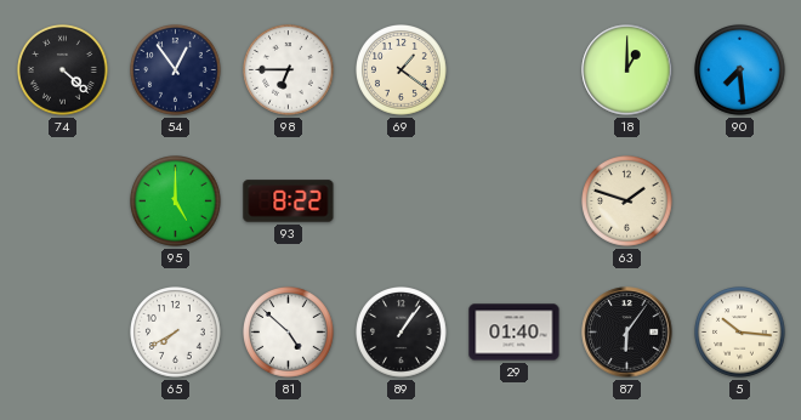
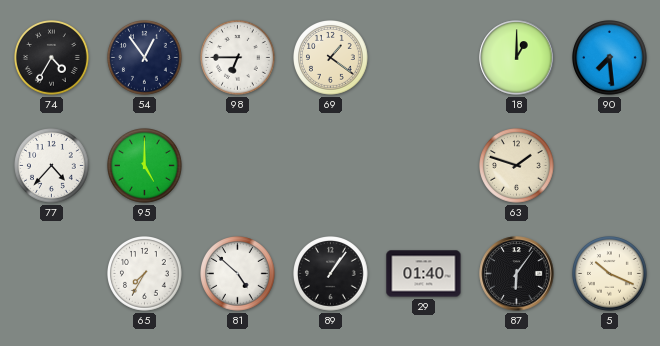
74: 4:22 -> 4:35
77: none -> 4:37
93: 8:22 -> none
65: 7:40 -> 7:35
5: 10:16 -> 10:19
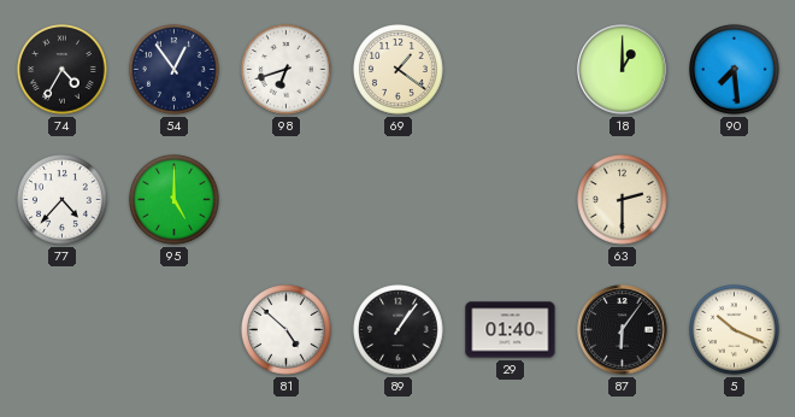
98: 6:45 -> 6:42
63: 1:48 -> 2:30
65: 7:35 -> none
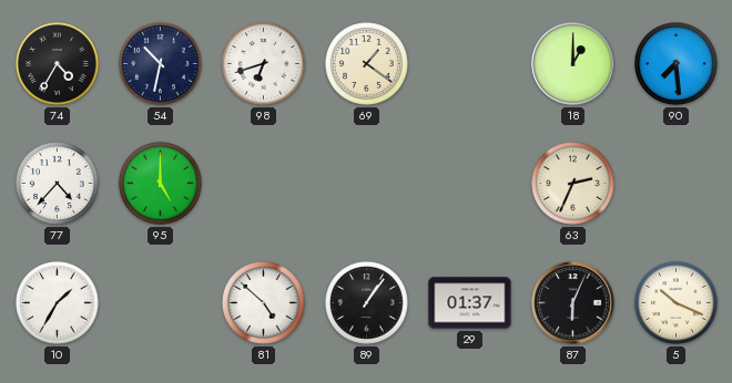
54: 12:54 -> 10:32
63: 2:30 -> 2:34
10: none -> 1:35
29: 01:40 -> 01:37
87: 6:06 -> 6:04
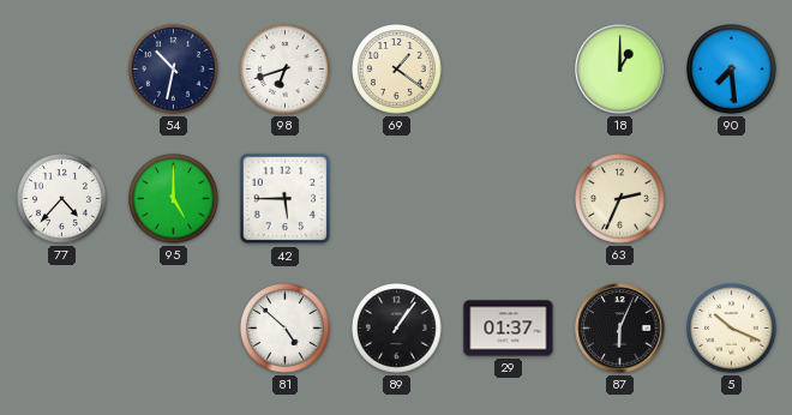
74: 4:35 -> none
42: none -> 5:45
10: 1:35 -> none
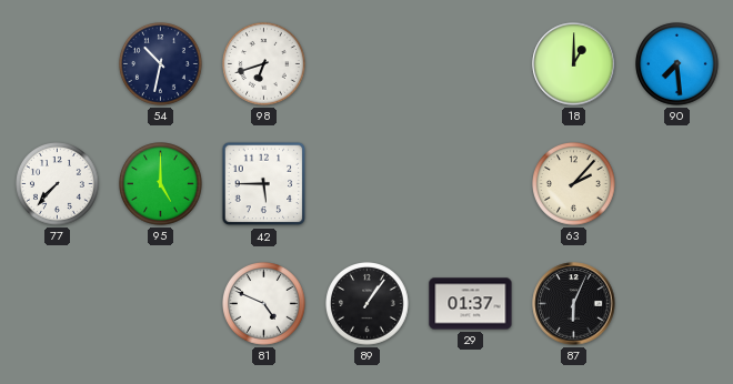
69: 1:21 -> none
77: 4:37 -> 7:37
63: 2:34 -> 2:07
81: 4:52 -> 4:49
5: 10:19 -> none
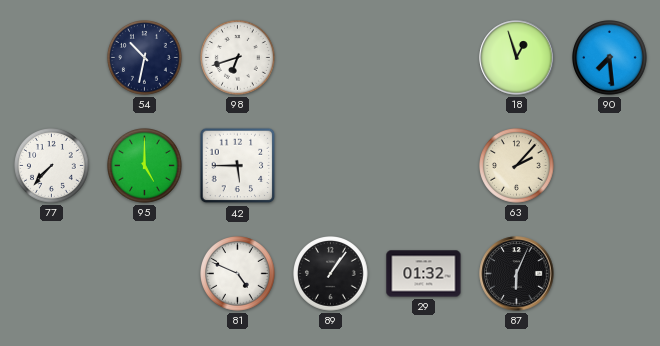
18: 1:00 -> 12:57
29: 01:37 -> 01:32
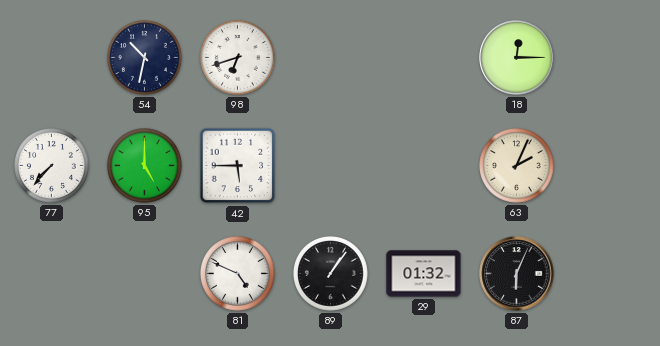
18: 12:57 -> 12:15
90: 7:29 -> none
63: 2:07 -> 2:04
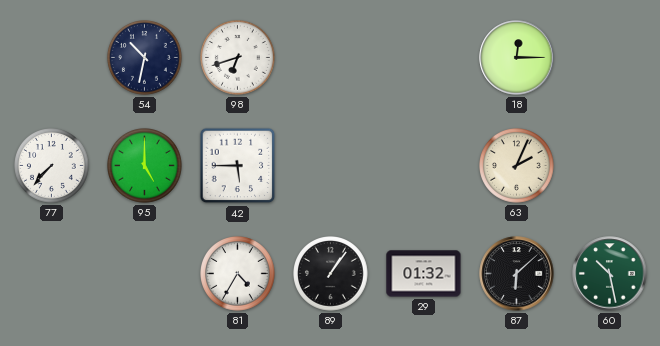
81: 4:49 -> 4:35
87: 6:04 -> 6:08
60: none -> 10:28
